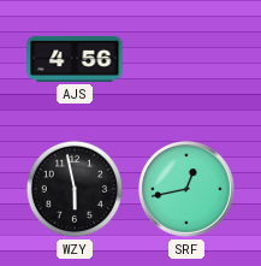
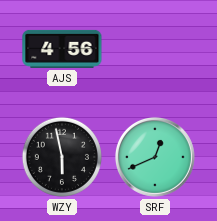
SRF: 12:43 -> 12:41
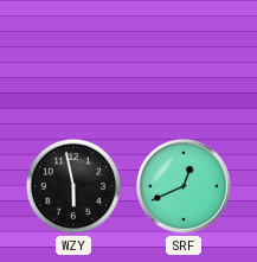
AJS: 4:56 -> none
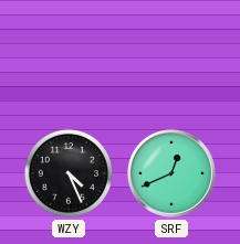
WZY: 5:58 -> 4:26
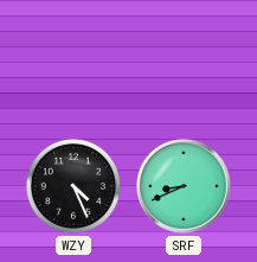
SRF: 12:41 -> 8:41
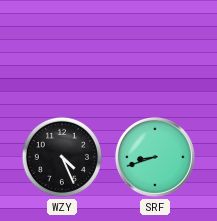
SRF: 8:41 -> 8:42
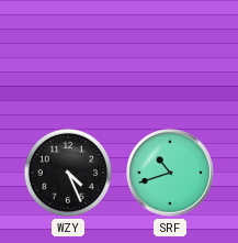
SRF: 8:42 -> 10:42
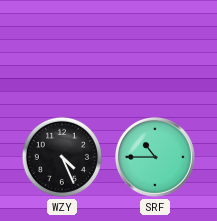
SRF: 10:42 -> 10:45
